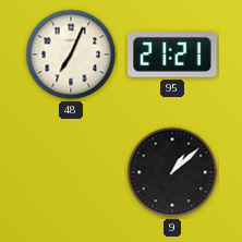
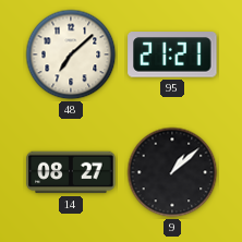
48: 7:04 -> 7:08
14: none -> 08:27
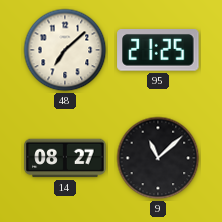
95: 21:21 -> 21:25
9: 1:08 -> 11:08
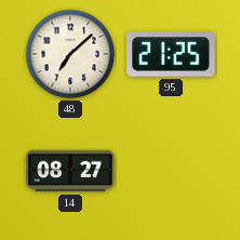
9: 11:08 -> none
